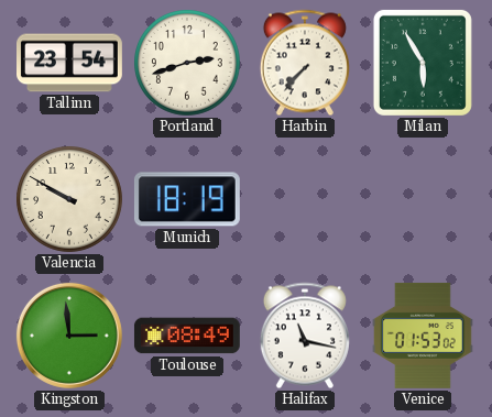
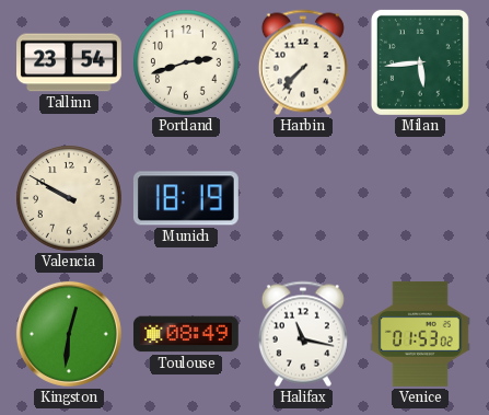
Milan: 5:55 -> 5:44
Kingston: 2:59 -> 12:31
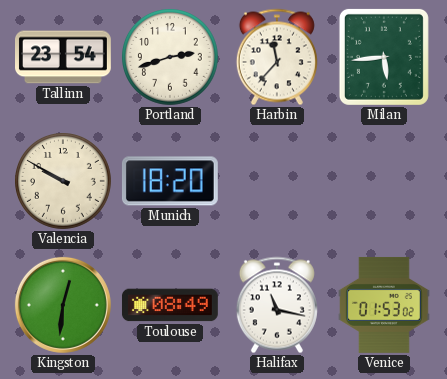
Harbin: 7:37 -> 11:37
Munich: 18:19 -> 18:20
